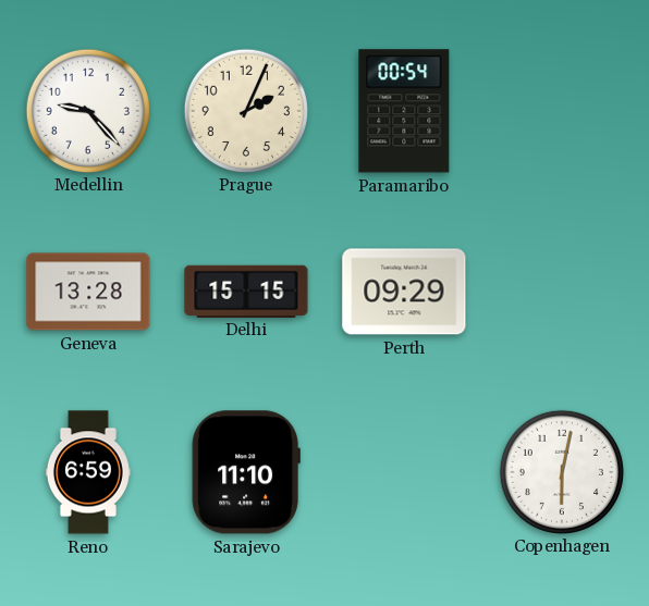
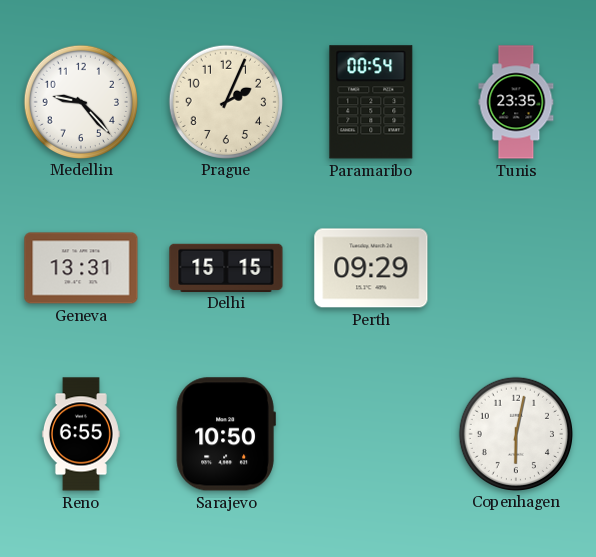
Tunis: none -> 23:35
Geneva: 13:28 -> 13:31
Reno: 6:59 -> 6:55
Sarajevo: 11:10 -> 10:50
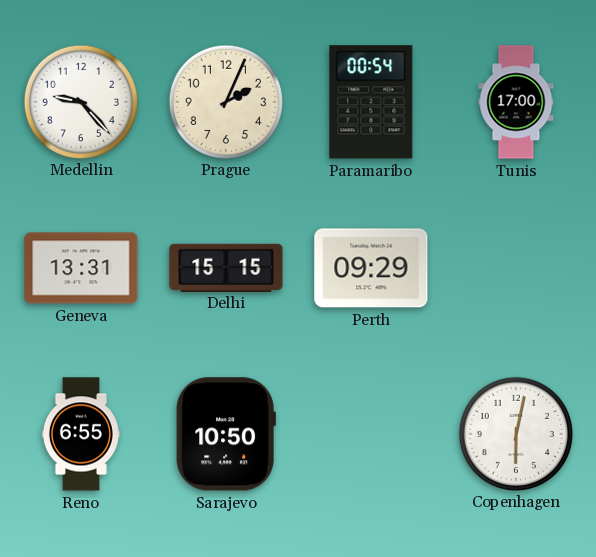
Tunis: 23:35 -> 17:00
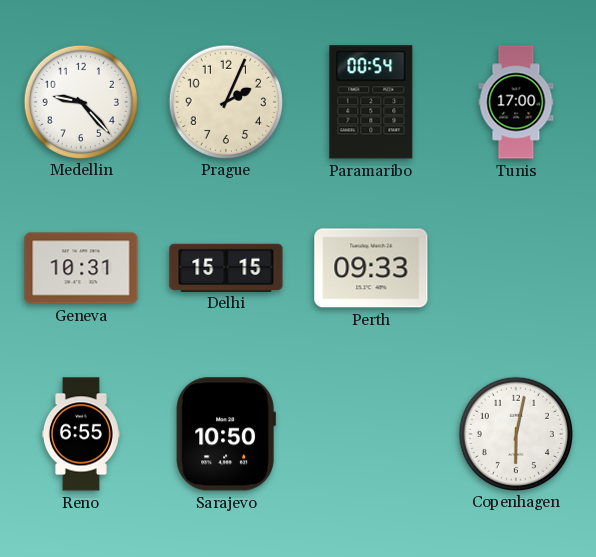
Geneva: 13:31 -> 10:31
Perth: 09:29 -> 09:33
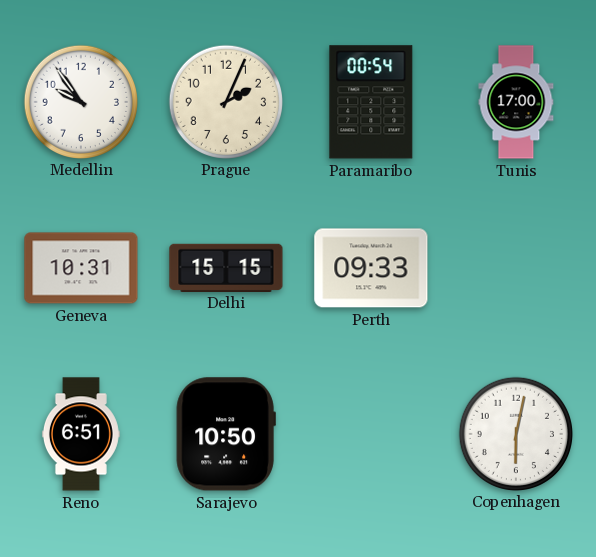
Medellin: 9:23 -> 9:54
Reno: 6:55 -> 6:51
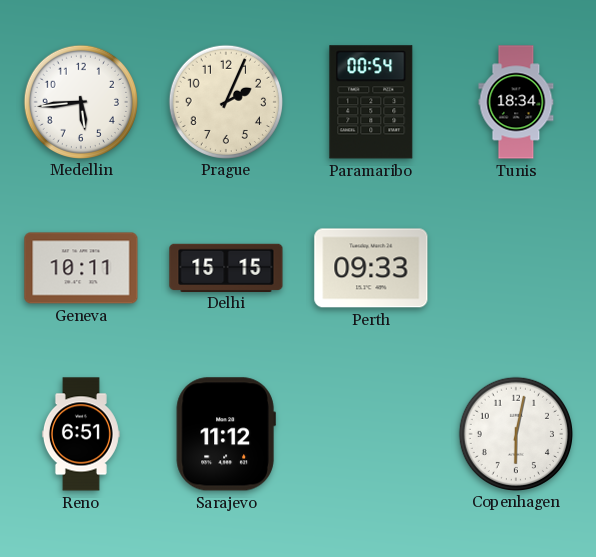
Medellin: 9:54 -> 5:44
Tunis: 17:00 -> 18:34
Geneva: 10:31 -> 10:11
Sarajevo: 10:50 -> 11:12
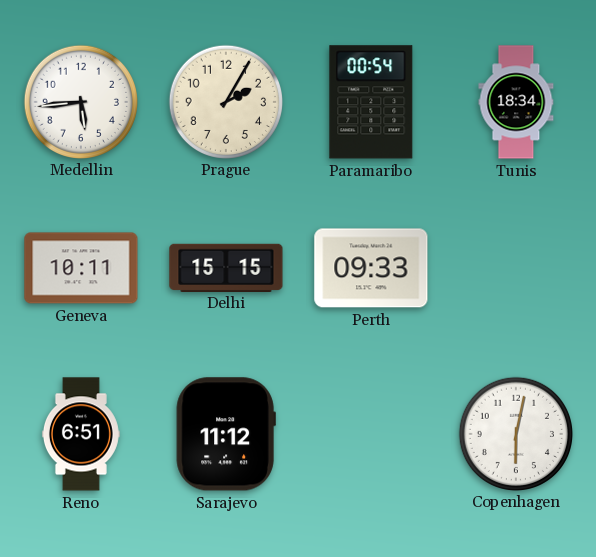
Prague: 2:04 -> 2:05
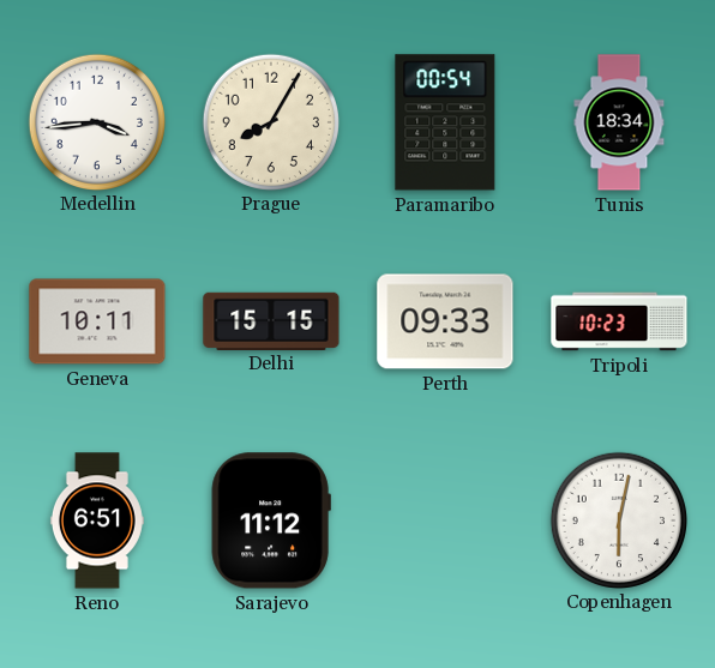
Medellin: 5:44 -> 3:44
Prague: 2:05 -> 8:05
Tripoli: none -> 10:23
